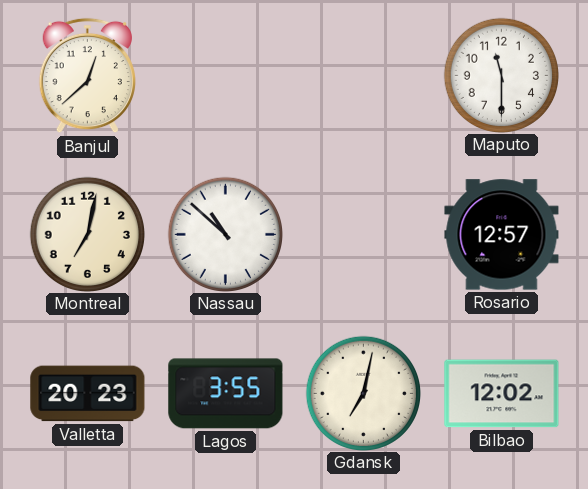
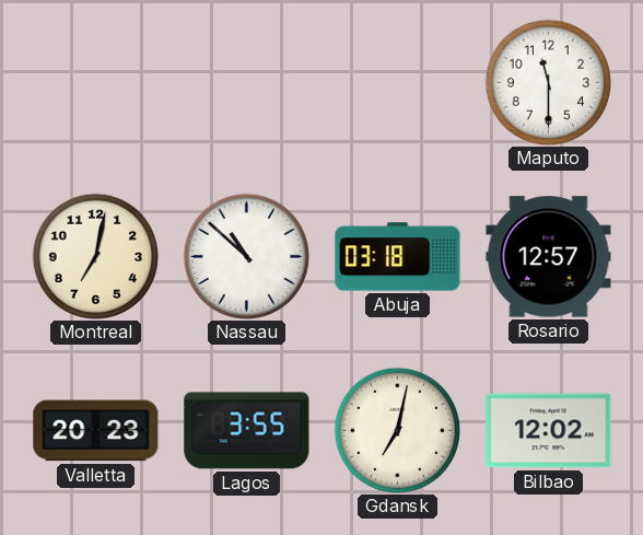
Banjul: 12:38 -> none
Abuja: none -> 03:18
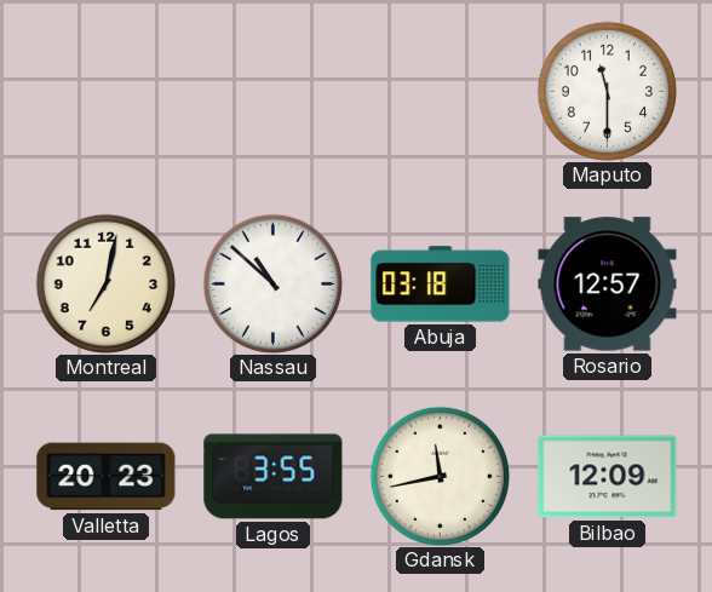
Gdansk: 7:02 -> 11:43
Bilbao: 12:02 -> 12:09
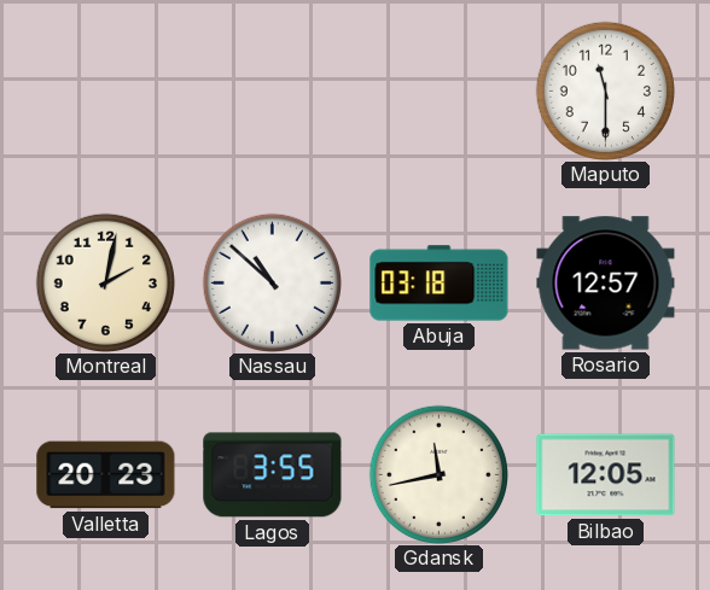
Montreal: 7:02 -> 2:02
Bilbao: 12:09 -> 12:05
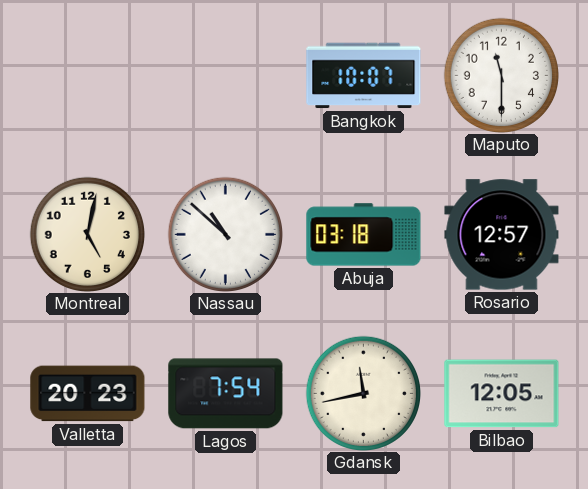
Bangkok: none -> 10:07
Montreal: 2:02 -> 5:02
Lagos: 3:55 -> 7:54
